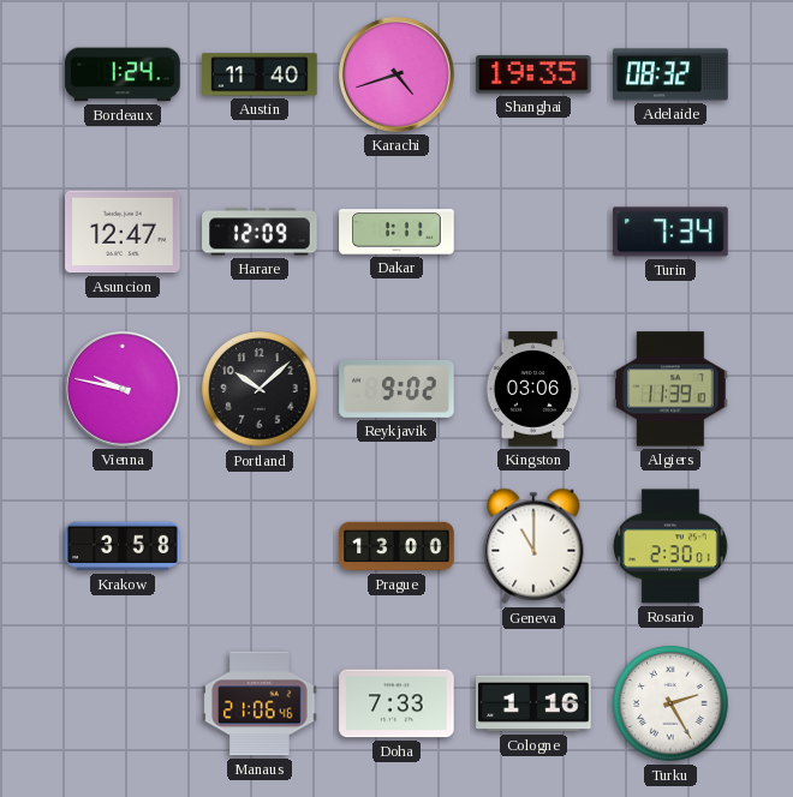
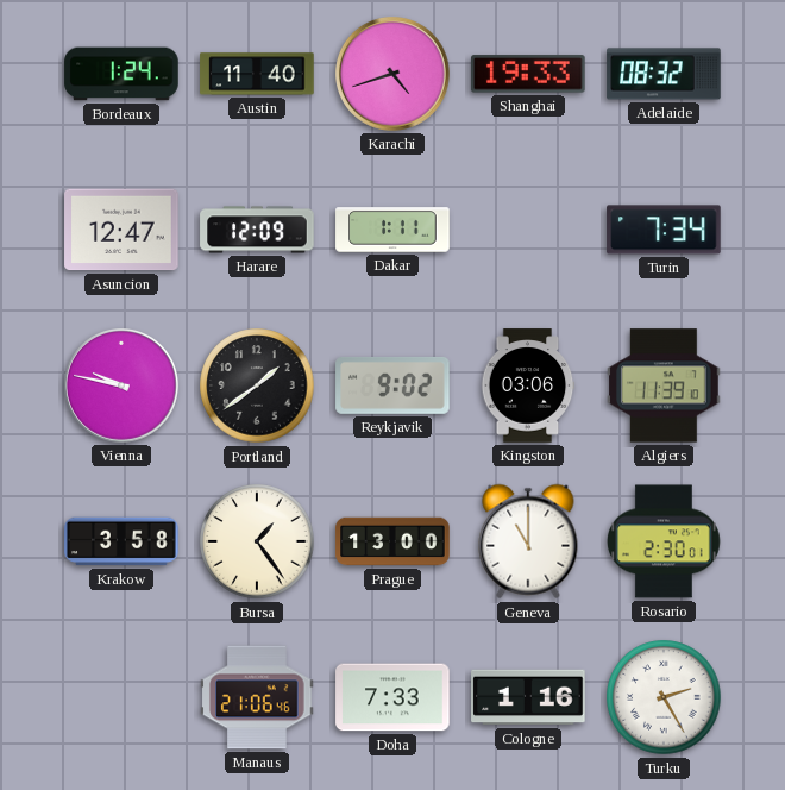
Shanghai: 19:35 -> 19:33
Portland: 10:08 -> 1:39
Bursa: none -> 1:24
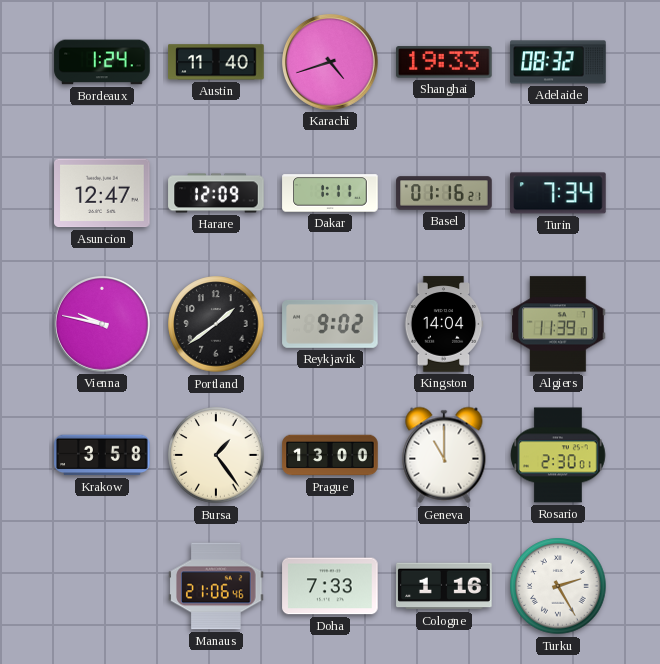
Basel: none -> 01:16
Kingston: 03:06 -> 14:04
